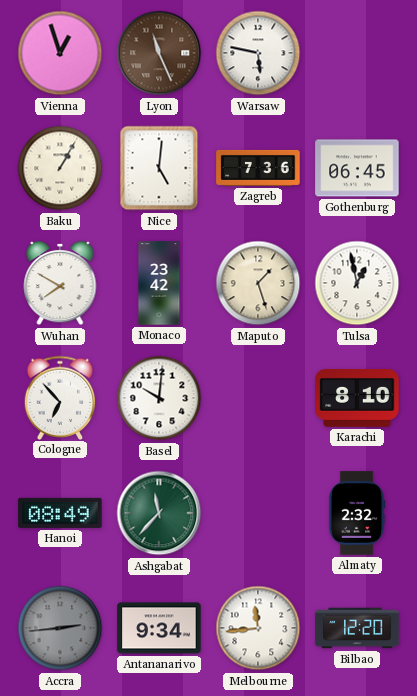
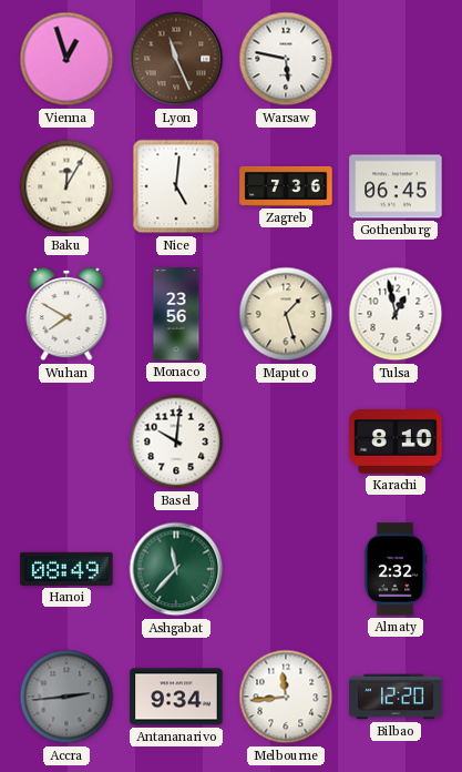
Baku: 1:05 -> 12:05
Monaco: 23:42 -> 23:56
Cologne: 6:53 -> none
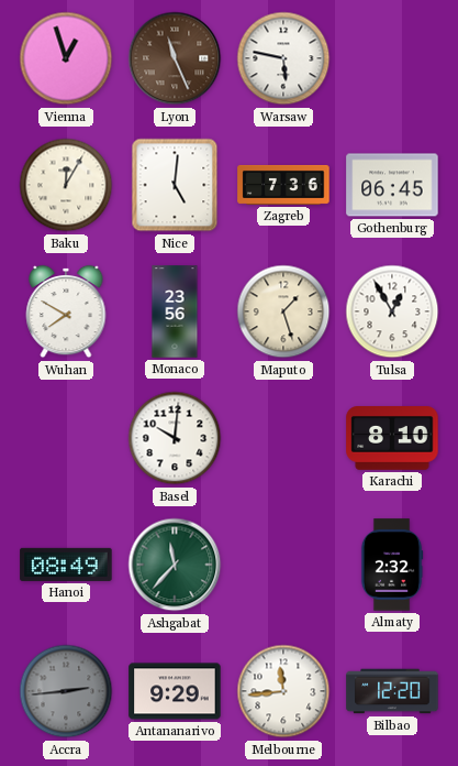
Tulsa: 12:58 -> 12:55
Antananarivo: 9:34 -> 9:29
